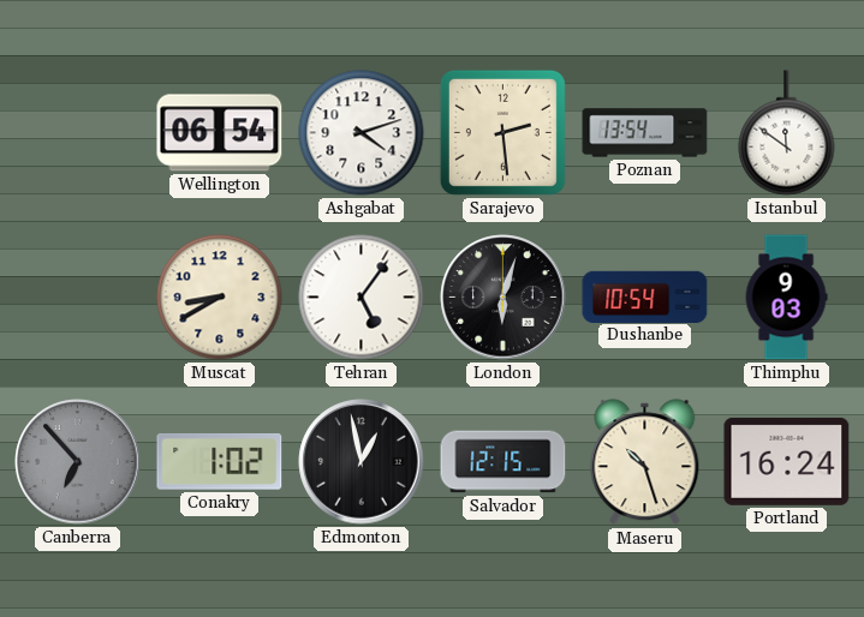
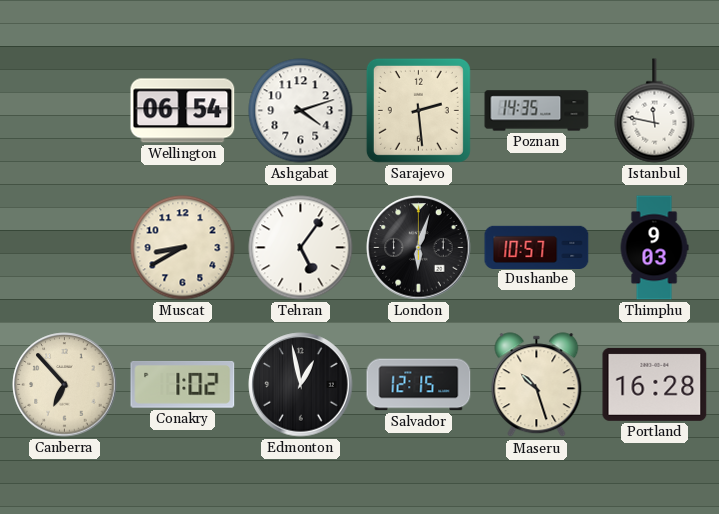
Poznan: 13:54 -> 14:35
Istanbul: 11:51 -> 11:47
Dushanbe: 10:54 -> 10:57
Canberra dial: grey -> cream
Portland: 16:24 -> 16:28
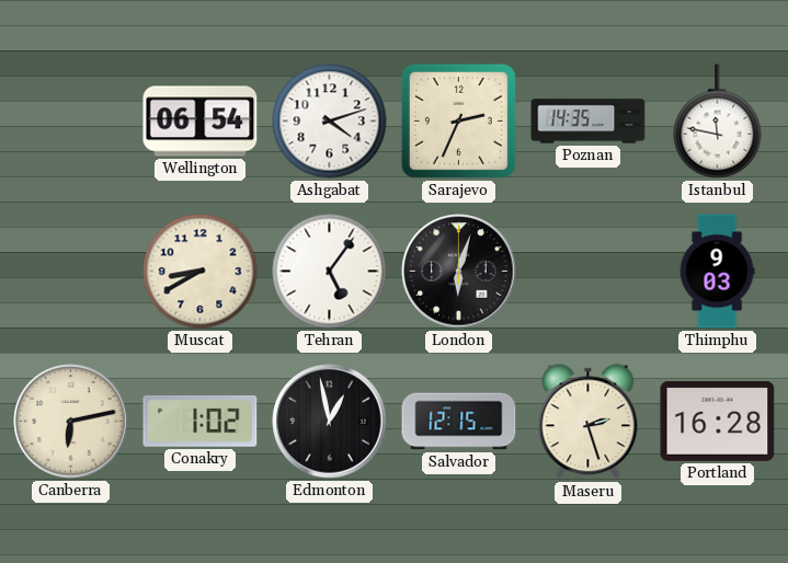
Sarajevo: 2:29 -> 2:34
Dushanbe: 10:57 -> none
Canberra: 6:53 -> 6:13
Maseru: 10:27 -> 2:27
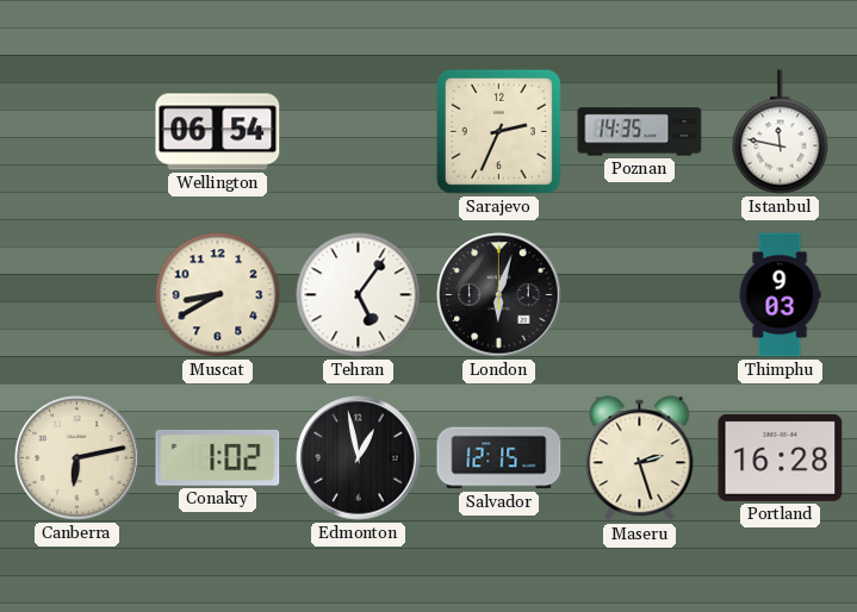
Ashgabat: 4:12 -> none
